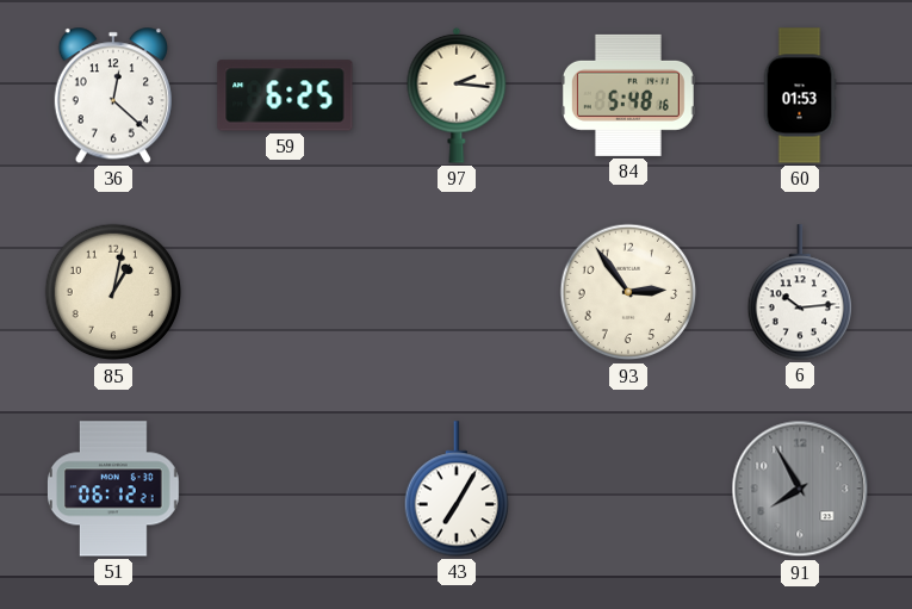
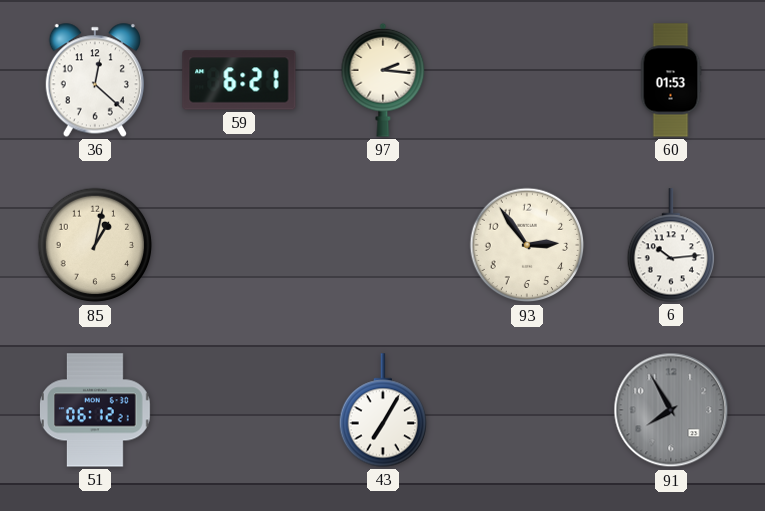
59: 6:25 -> 6:21
84: 5:48 -> none
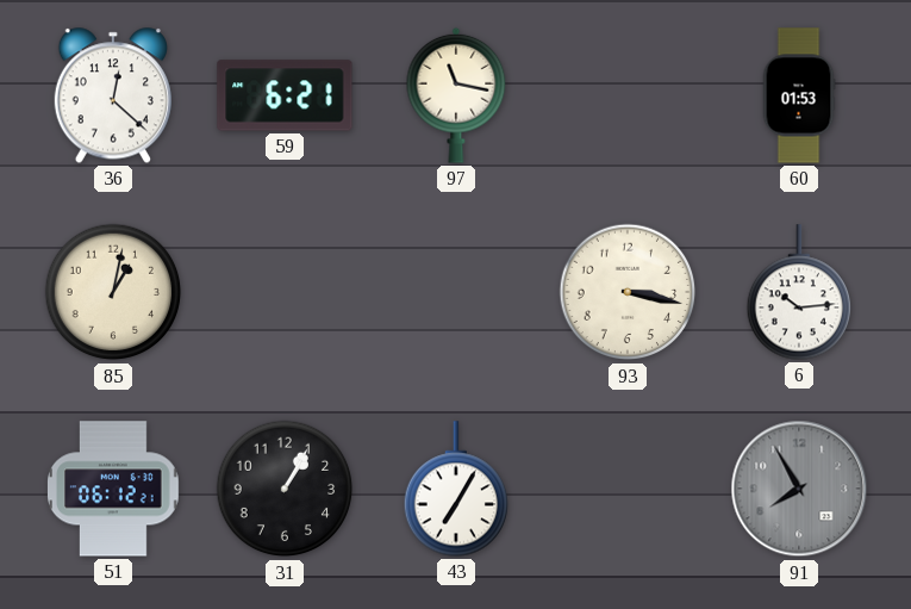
97: 2:16 -> 11:17
93: 2:54 -> 3:17
31: none -> 1:05
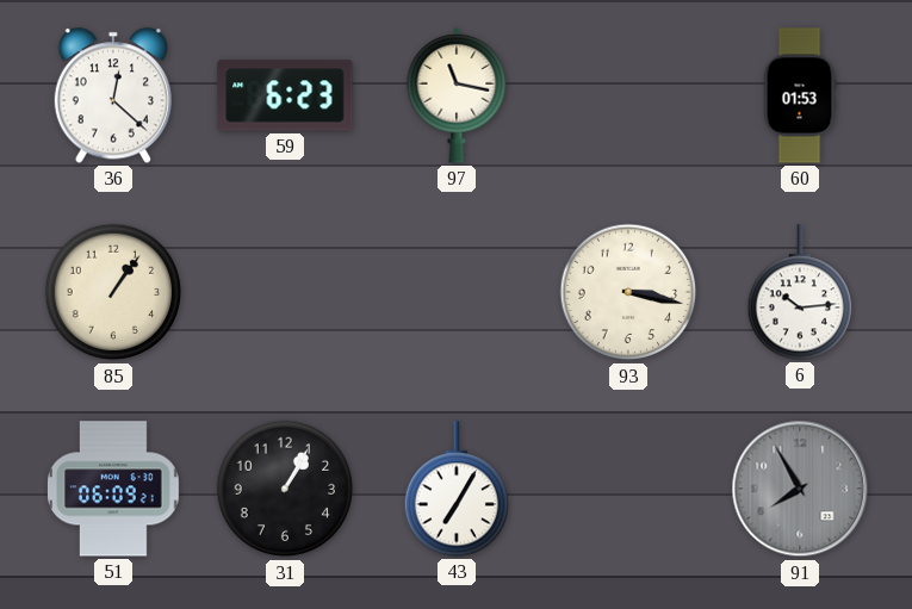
59: 6:21 -> 6:23
85: 1:02 -> 1:06
51: 06:12 -> 06:09
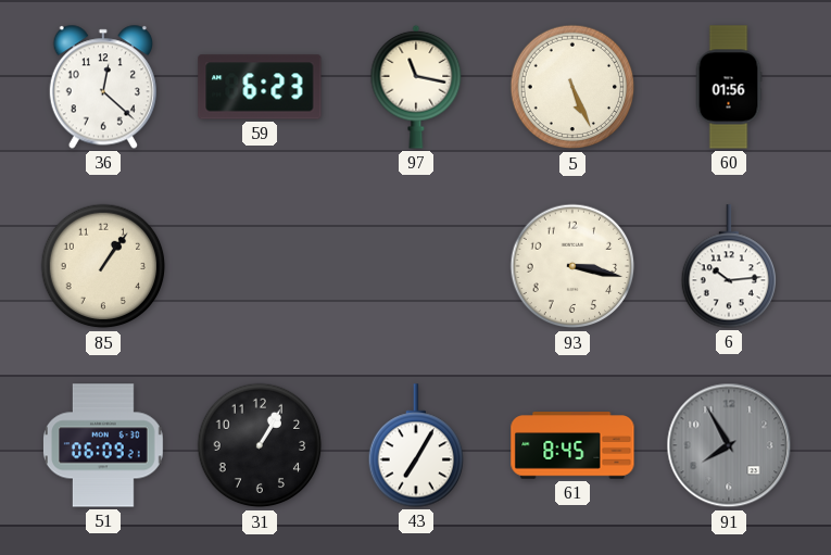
5: none -> 5:26
60: 01:53 -> 01:56
61: none -> 8:45
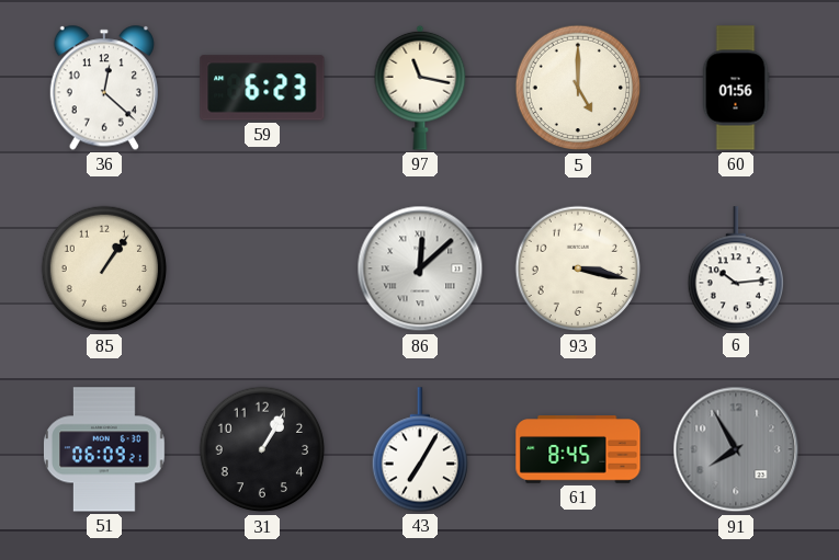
5: 5:26 -> 5:00
86: none -> 12:08
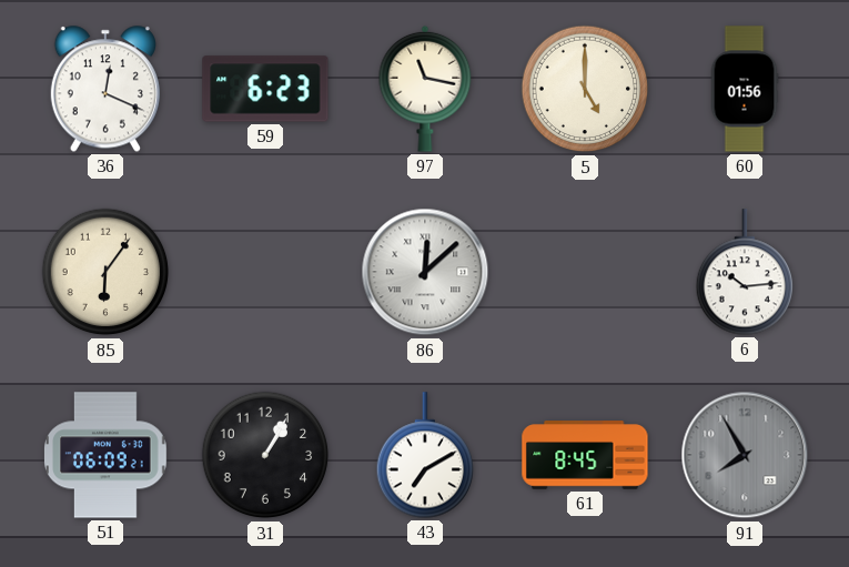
36: 12:22 -> 12:19
85: 1:06 -> 6:06
93: 3:17 -> none
43: 7:05 -> 7:10
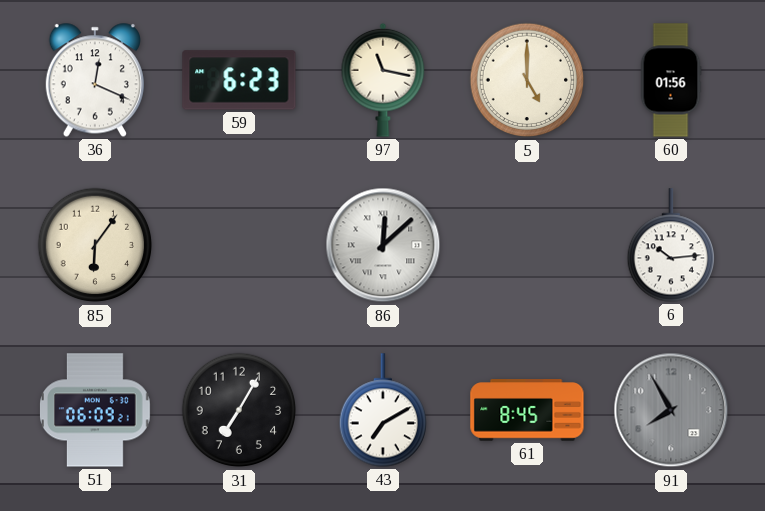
31: 1:05 -> 7:05
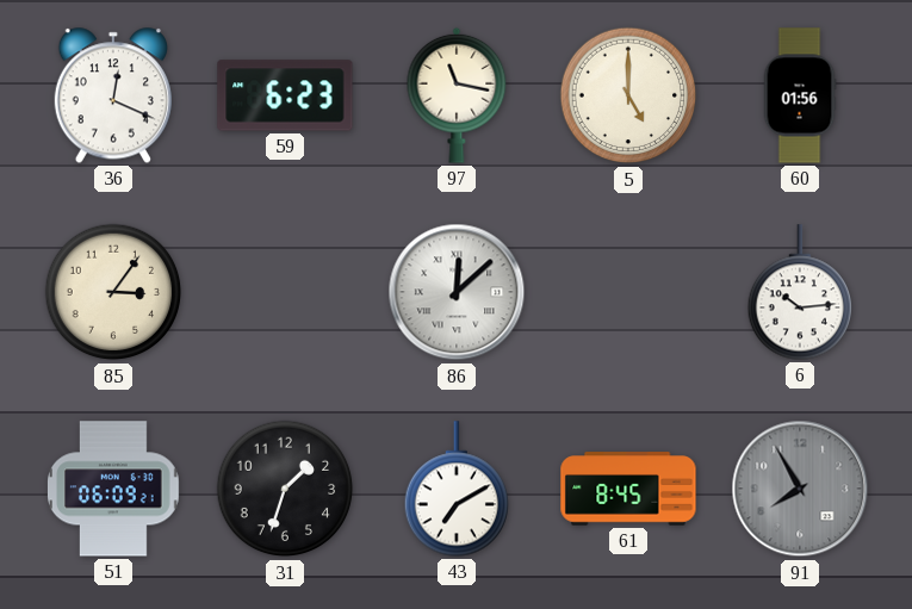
85: 6:06 -> 3:06
31: 7:05 -> 1:33
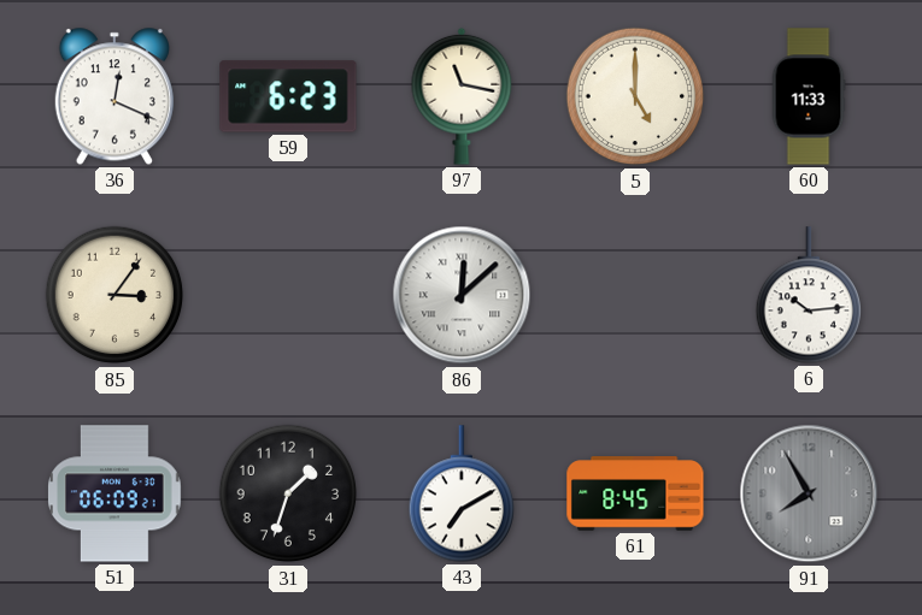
60: 01:56 -> 11:33
